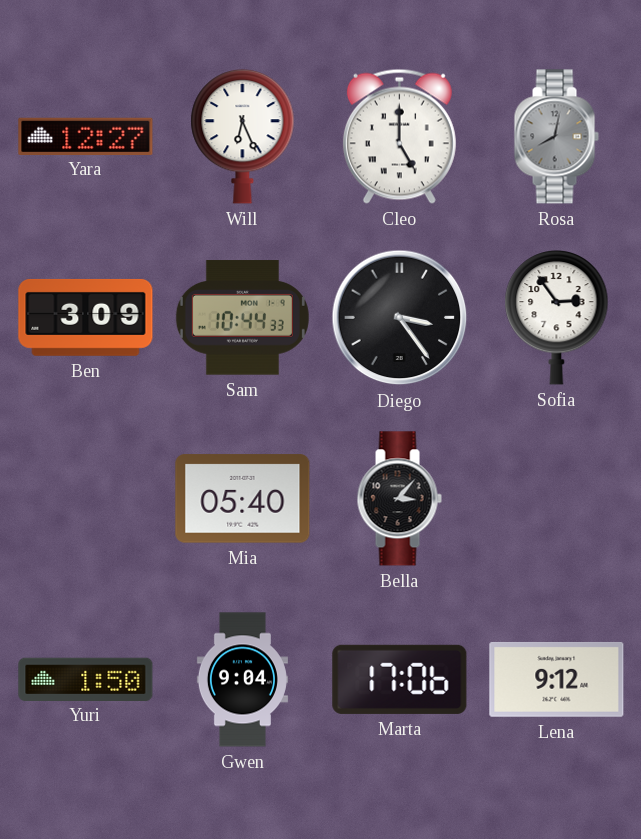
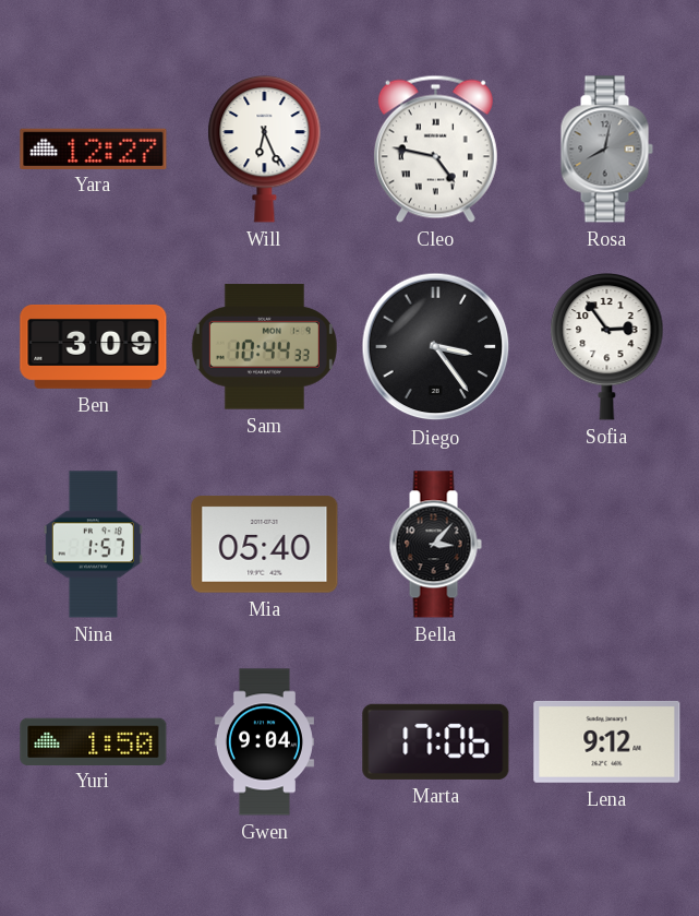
Cleo: 5:00 -> 4:47
Nina: none -> 1:57
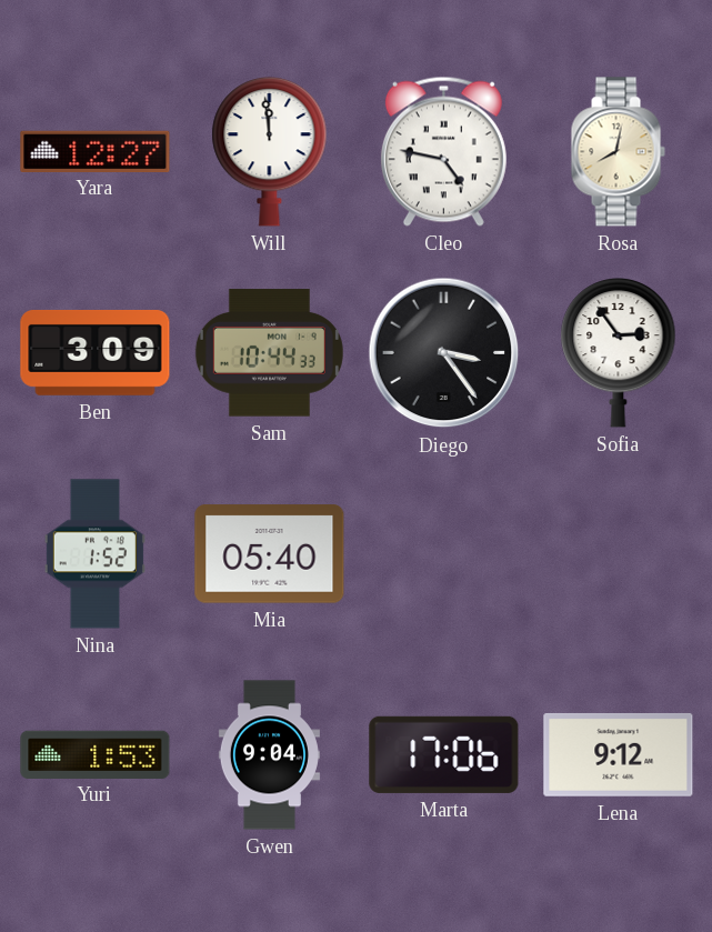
Will: 6:26 -> 11:59
Rosa dial: grey -> cream
Nina: 1:57 -> 1:52
Bella: 3:07 -> none
Yuri: 1:50 -> 1:53
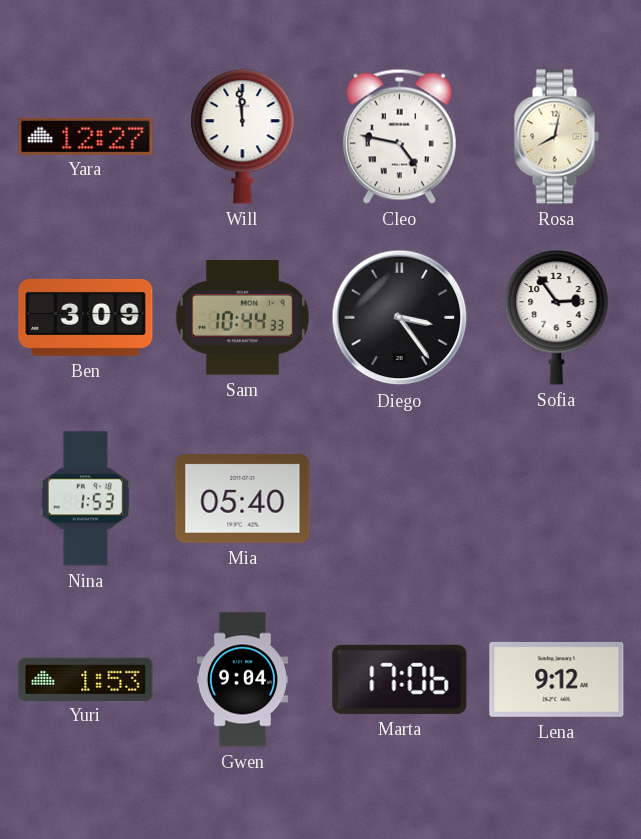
Nina: 1:52 -> 1:53
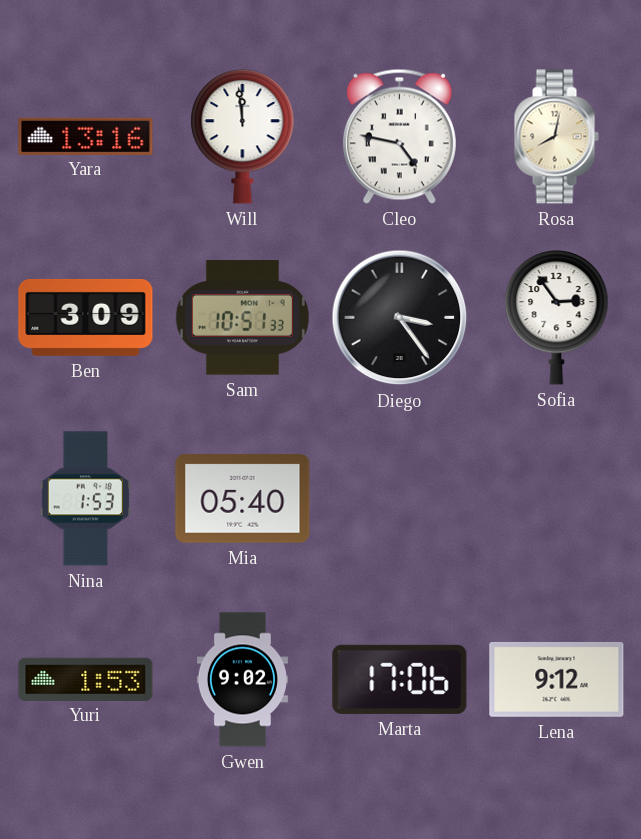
Yara: 12:27 -> 13:16
Sam: 10:44 -> 10:51
Gwen: 9:04 -> 9:02
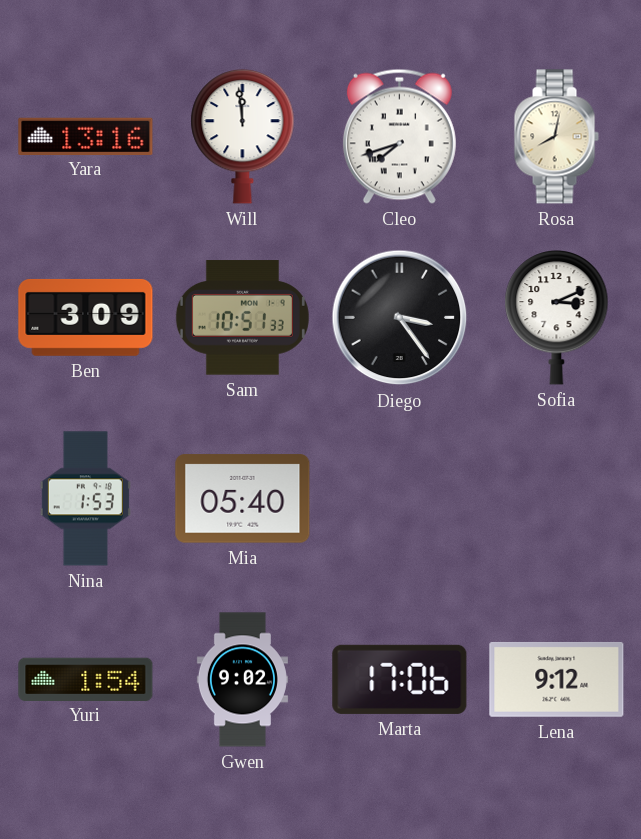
Cleo: 4:47 -> 7:42
Sofia: 2:54 -> 3:11
Yuri: 1:53 -> 1:54
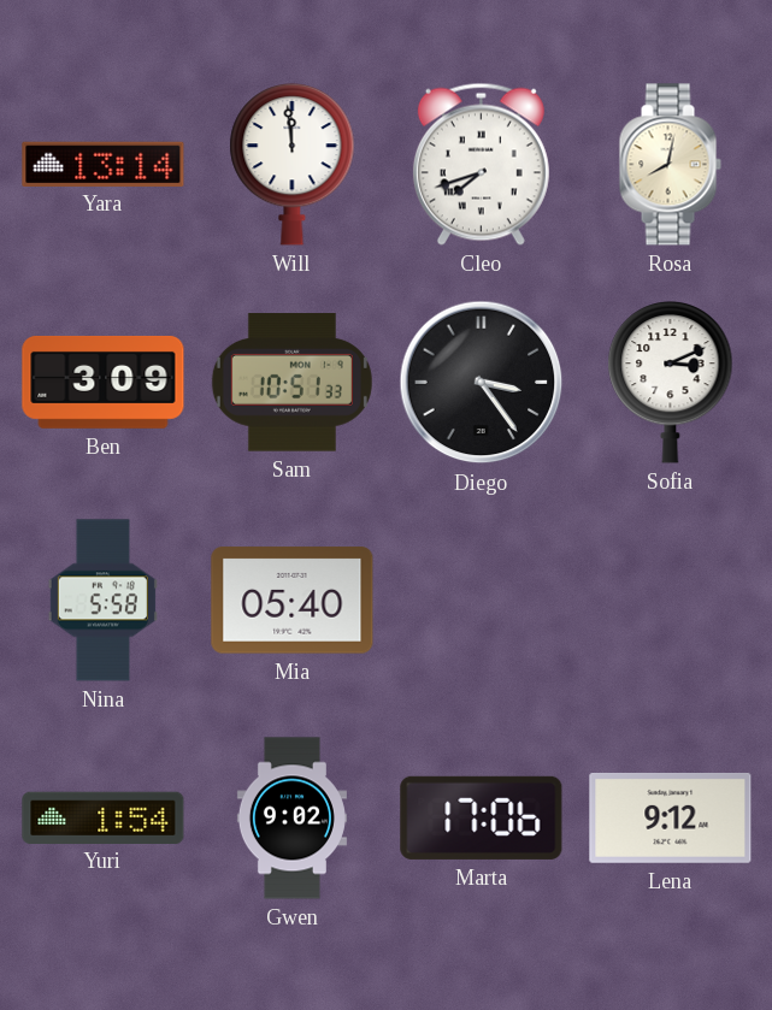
Yara: 13:16 -> 13:14
Nina: 1:53 -> 5:58
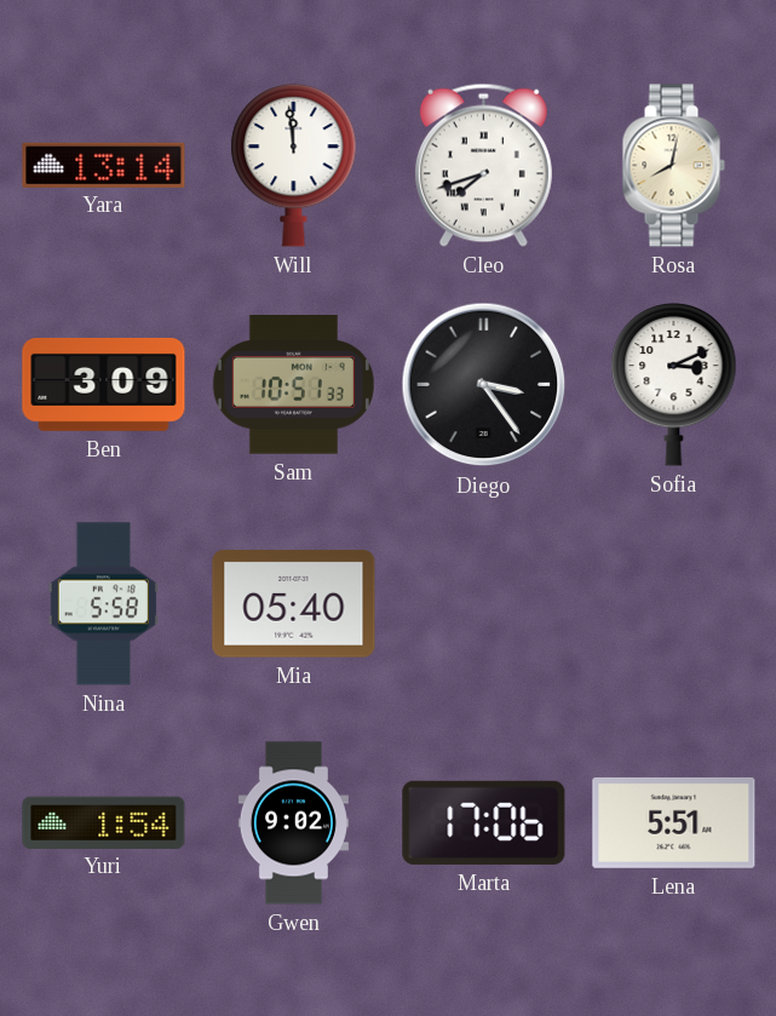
Lena: 9:12 -> 5:51
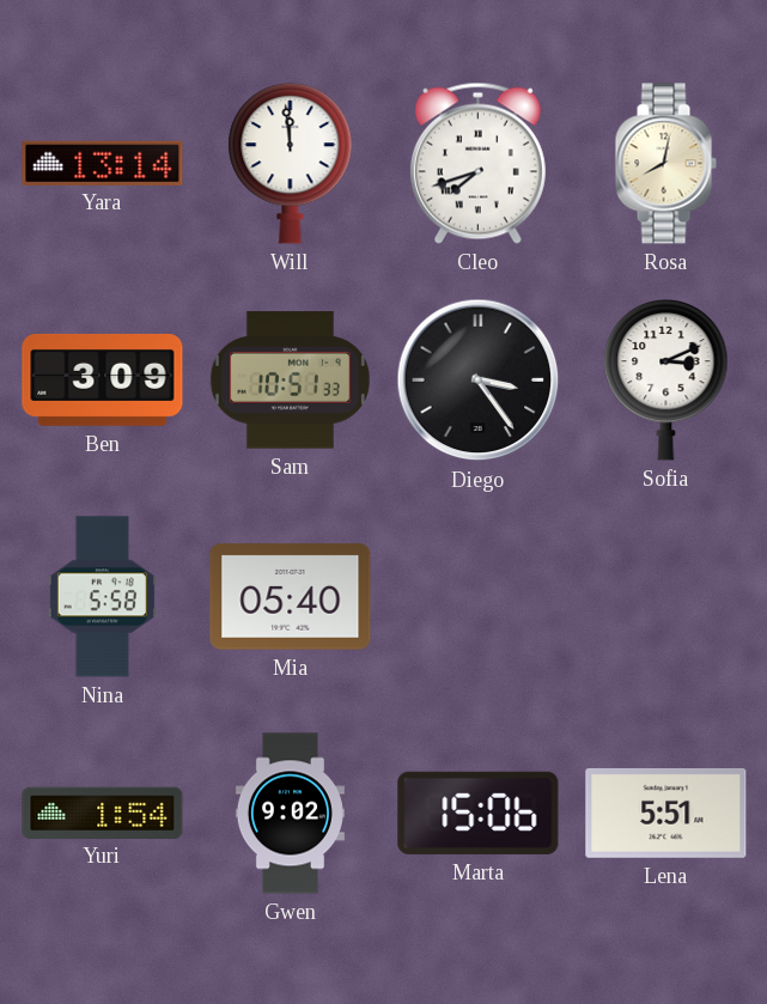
Marta: 17:06 -> 15:06
